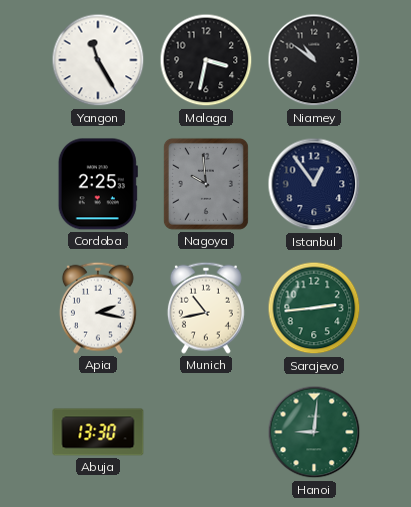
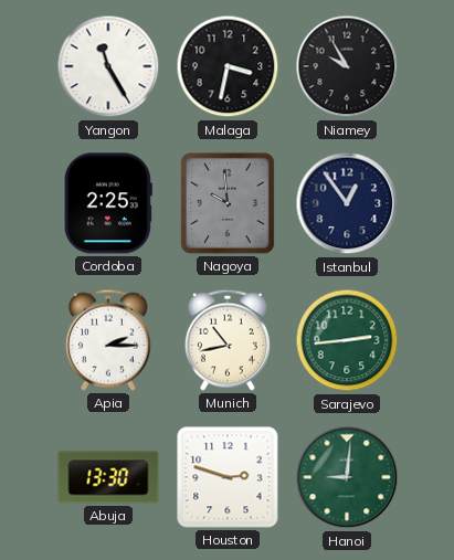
Niamey: 10:51 -> 9:55
Apia: 2:17 -> 2:15
Houston: none -> 2:48
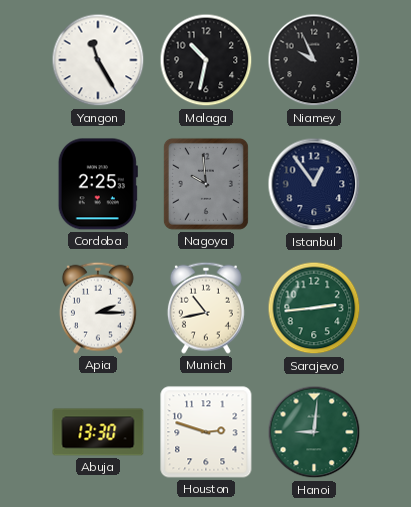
Malaga: 3:32 -> 10:32
Niamey: 9:55 -> 9:56
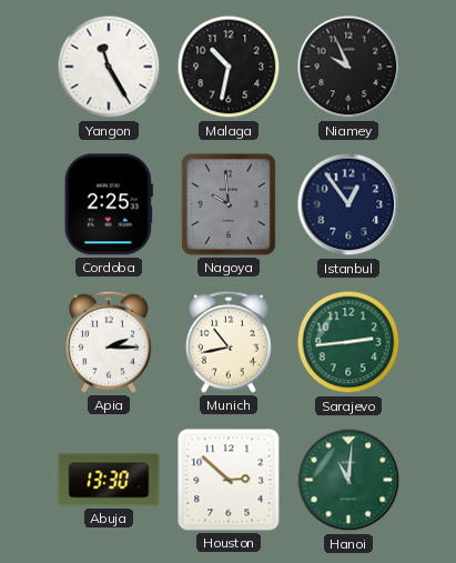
Houston: 2:48 -> 2:52
Hanoi: 9:01 -> 11:01
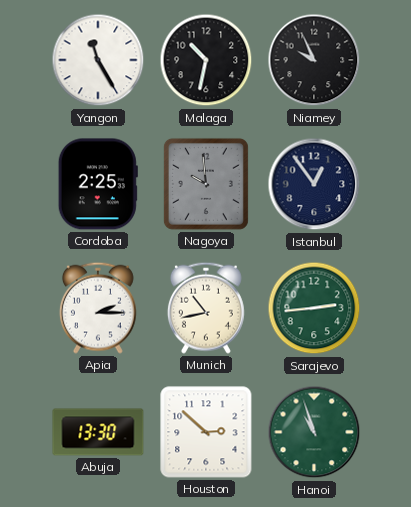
Hanoi: 11:01 -> 10:57
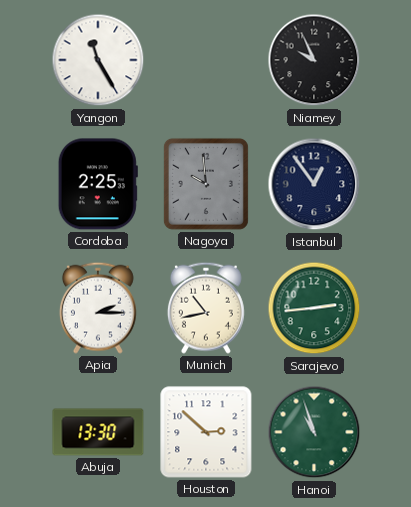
Malaga: 10:32 -> none
